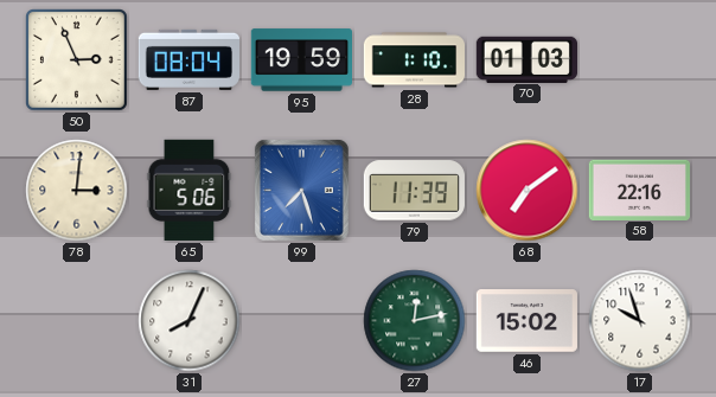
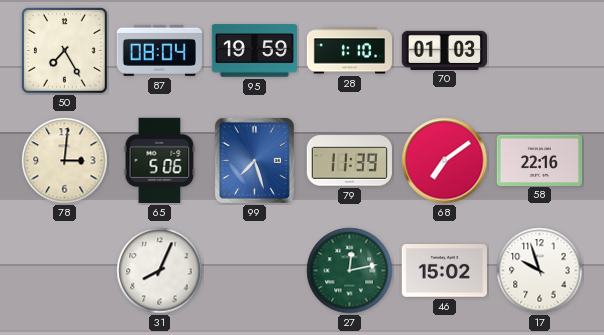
50: 2:56 -> 7:25
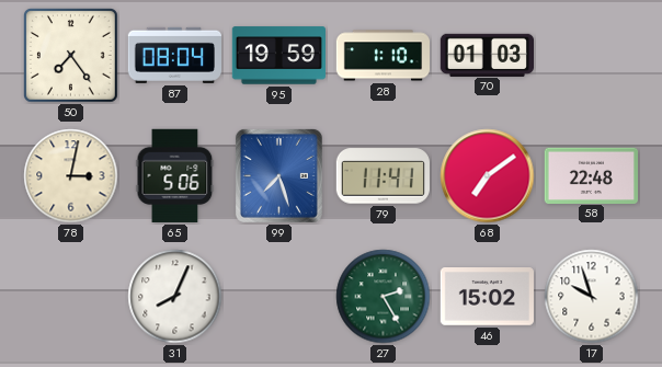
50: 7:25 -> 7:24
78: 3:01 -> 3:02
79: 11:39 -> 11:41
58: 22:16 -> 22:48
27: 12:13 -> 2:25
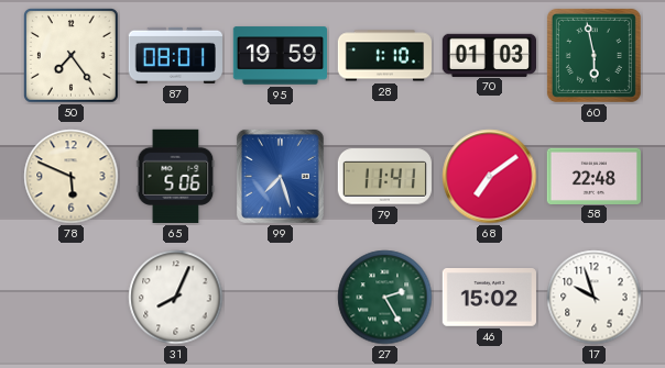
87: 08:04 -> 08:01
60: none -> 5:58
78: 3:02 -> 5:49
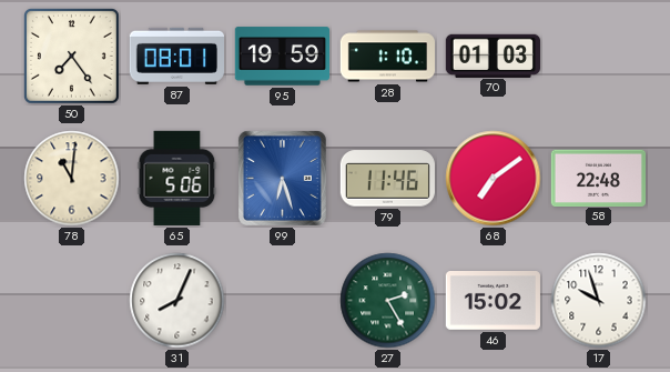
60: 5:58 -> none
78: 5:49 -> 11:01
99: 7:27 -> 6:27
79: 11:41 -> 11:46
